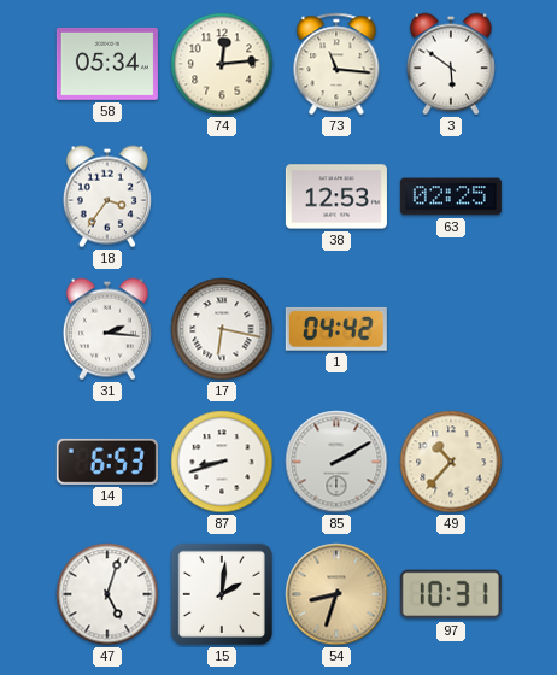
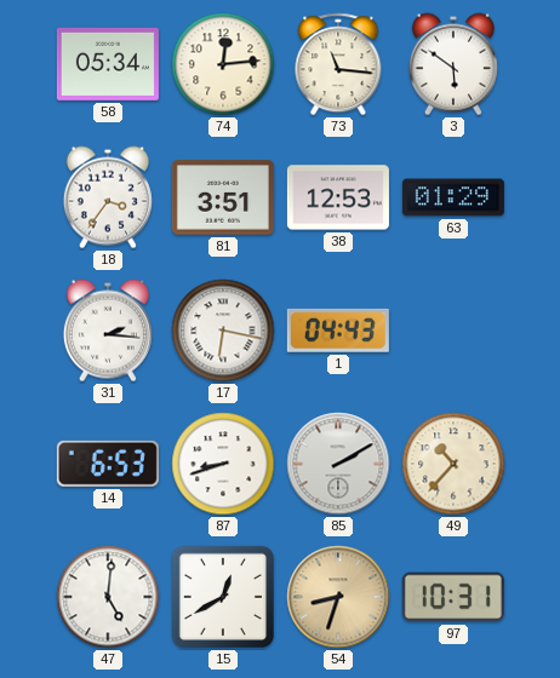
81: none -> 3:51
63: 02:25 -> 01:29
1: 04:42 -> 04:43
47: 5:03 -> 5:01
15: 2:01 -> 12:40
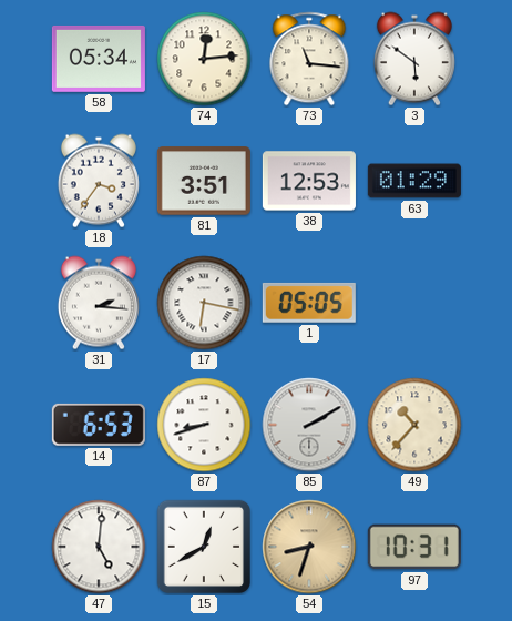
1: 04:43 -> 05:05
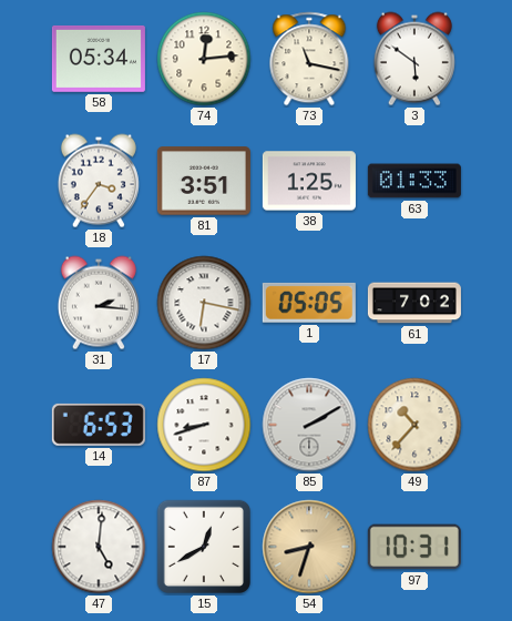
73: 11:16 -> 11:17
38: 12:53 -> 1:25
63: 01:29 -> 01:33
61: none -> 7:02
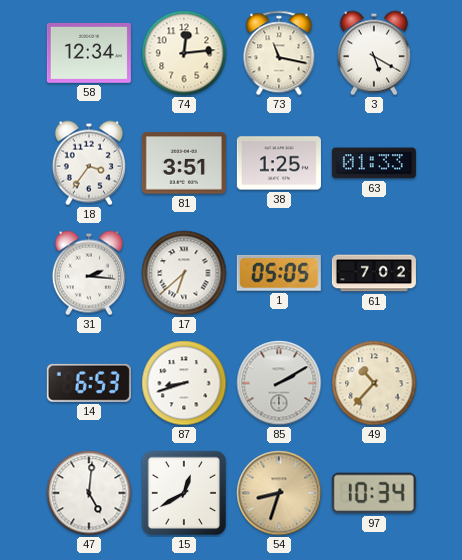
58: 05:34 -> 12:34
3: 5:51 -> 5:20
17: 6:17 -> 6:38
97: 10:31 -> 10:34
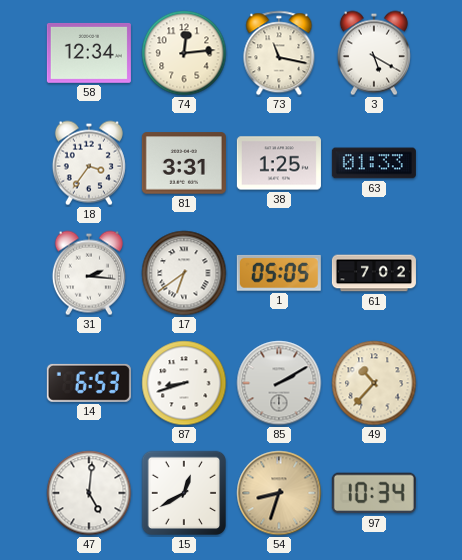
81: 3:51 -> 3:31
17: 6:38 -> 6:39
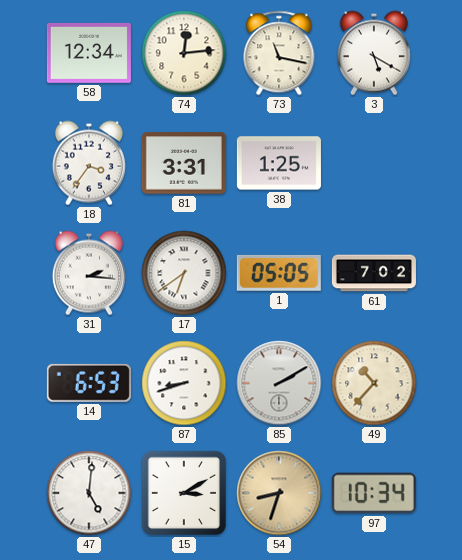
63: 01:33 -> none
15: 12:40 -> 3:10
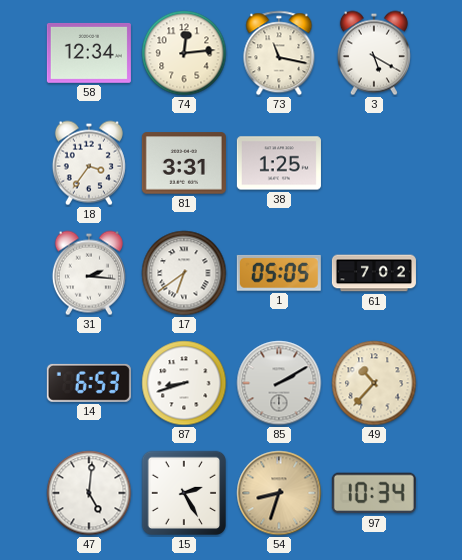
15: 3:10 -> 2:25
